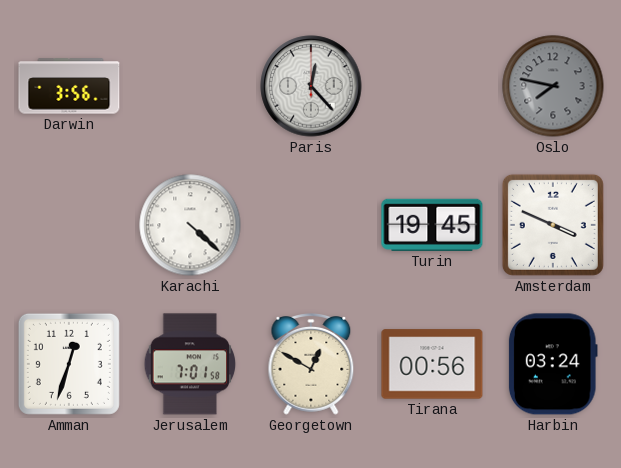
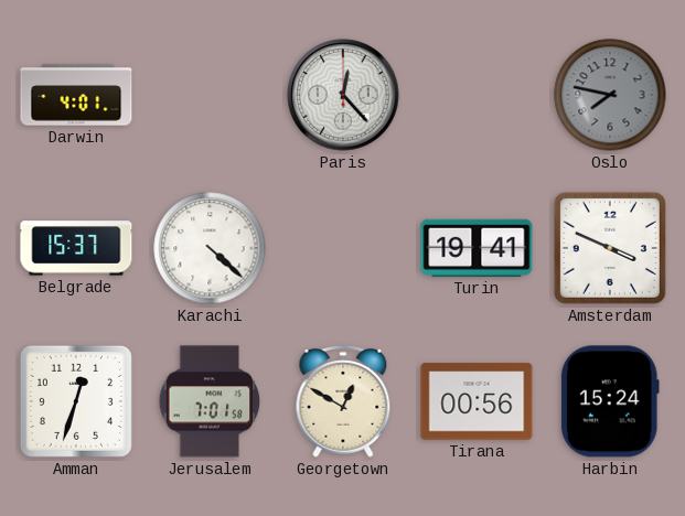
Darwin: 3:56 -> 4:01
Belgrade: none -> 15:37
Turin: 19:45 -> 19:41
Harbin: 03:24 -> 15:24
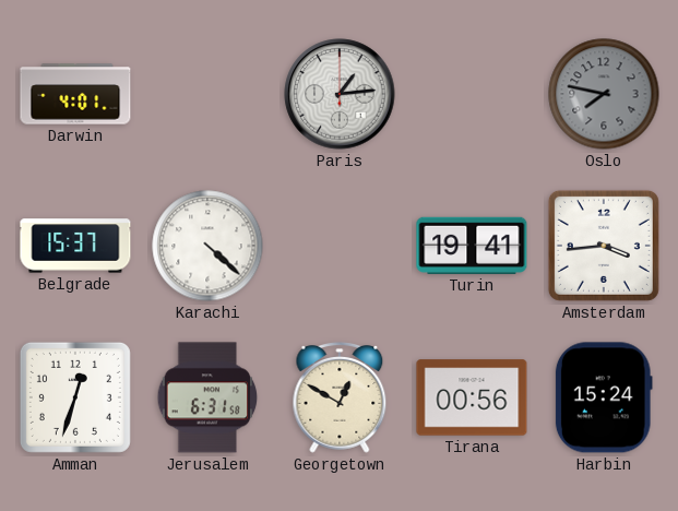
Paris: 12:23 -> 1:14
Amsterdam: 3:49 -> 3:44
Jerusalem: 7:01 -> 6:31
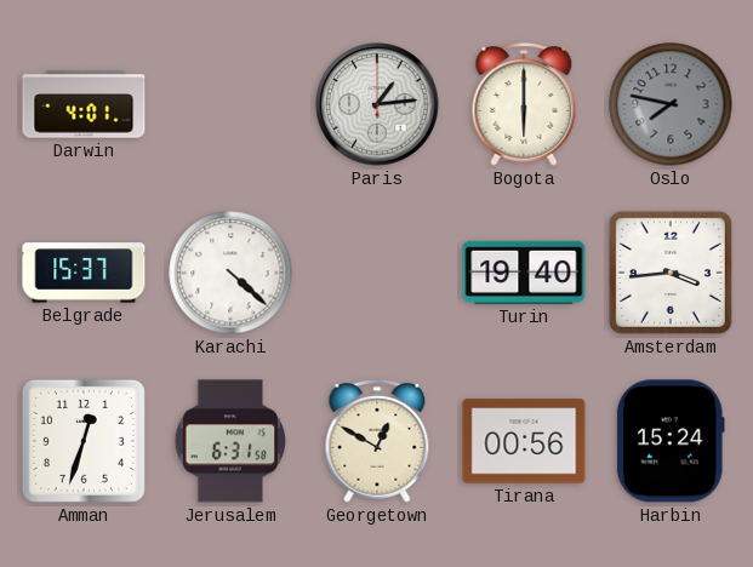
Bogota: none -> 6:00
Turin: 19:41 -> 19:40
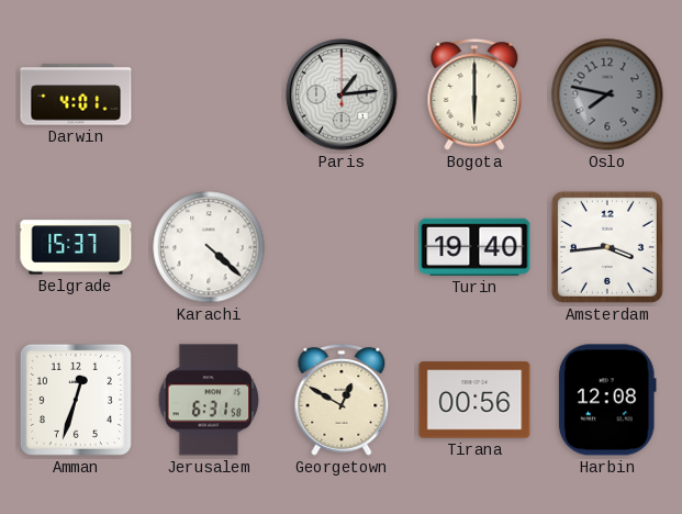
Harbin: 15:24 -> 12:08
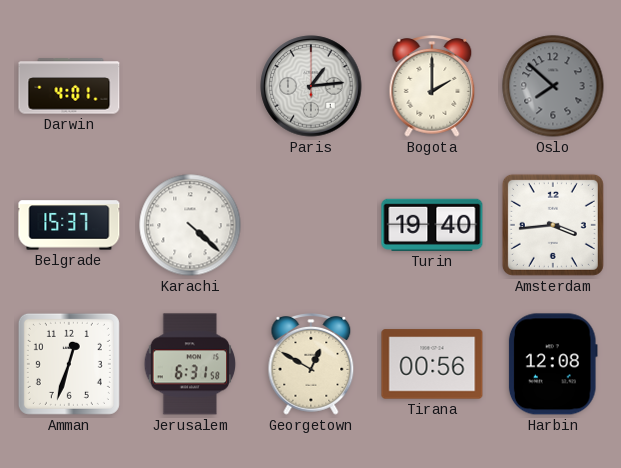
Bogota: 6:00 -> 2:00
Oslo: 7:47 -> 7:52
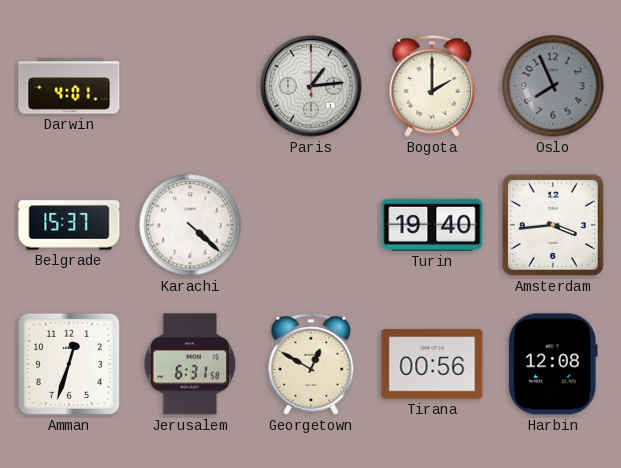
Oslo: 7:52 -> 7:56
